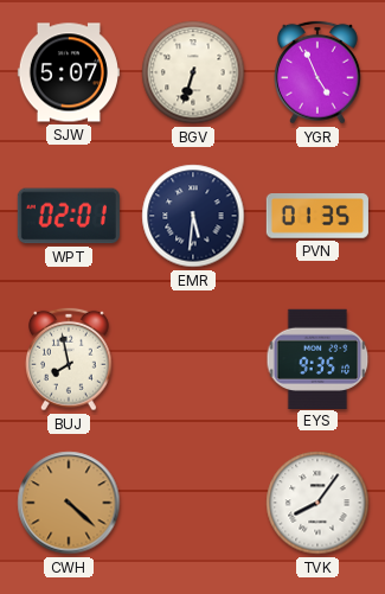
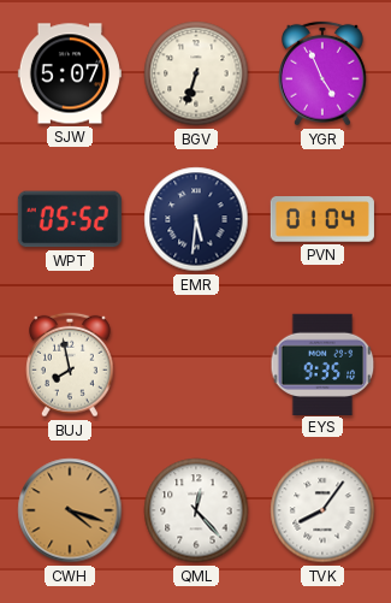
WPT: 02:01 -> 05:52
PVN: 01:35 -> 01:04
CWH: 4:22 -> 4:18
QML: none -> 12:23
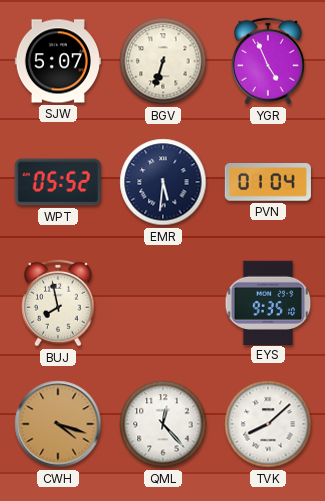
TVK: 8:06 -> 8:08
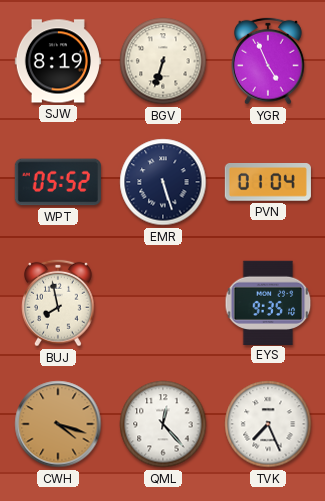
SJW: 5:07 -> 8:19
EMR: 5:31 -> 5:27
TVK: 8:08 -> 7:26
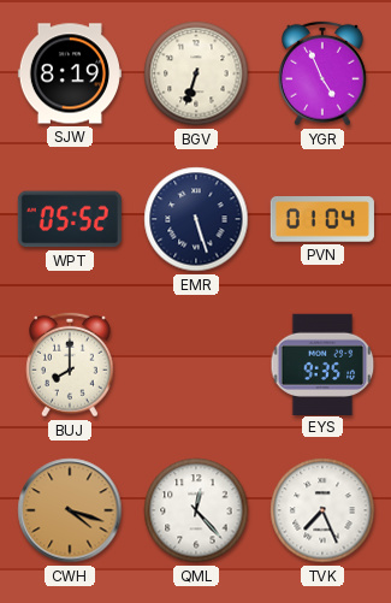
BUJ: 7:58 -> 8:00
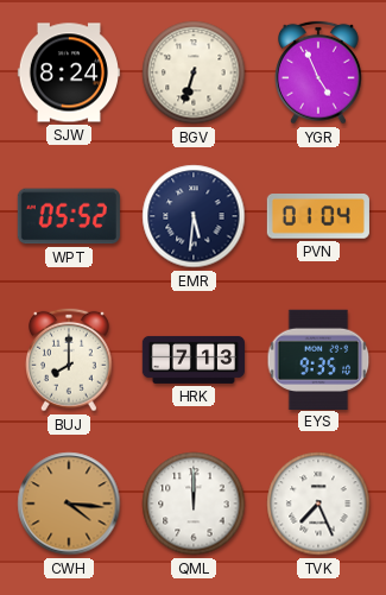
SJW: 8:19 -> 8:24
EMR: 5:27 -> 5:31
HRK: none -> 7:13
CWH: 4:18 -> 4:16
QML: 12:23 -> 12:00
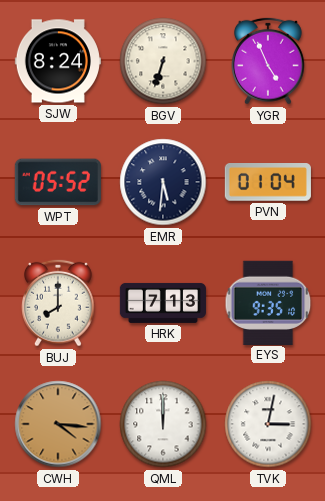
TVK: 7:26 -> 3:02
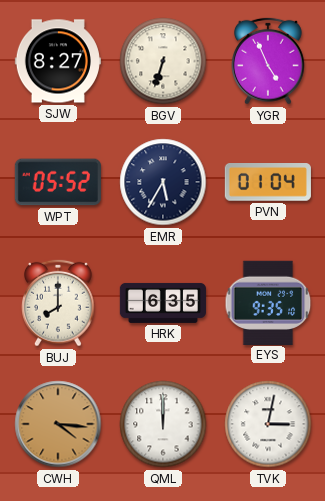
SJW: 8:24 -> 8:27
EMR: 5:31 -> 5:35
HRK: 7:13 -> 6:35
